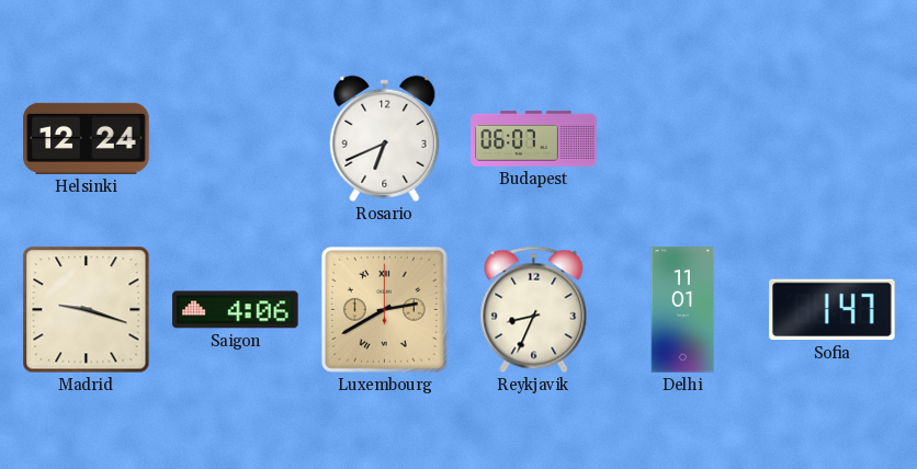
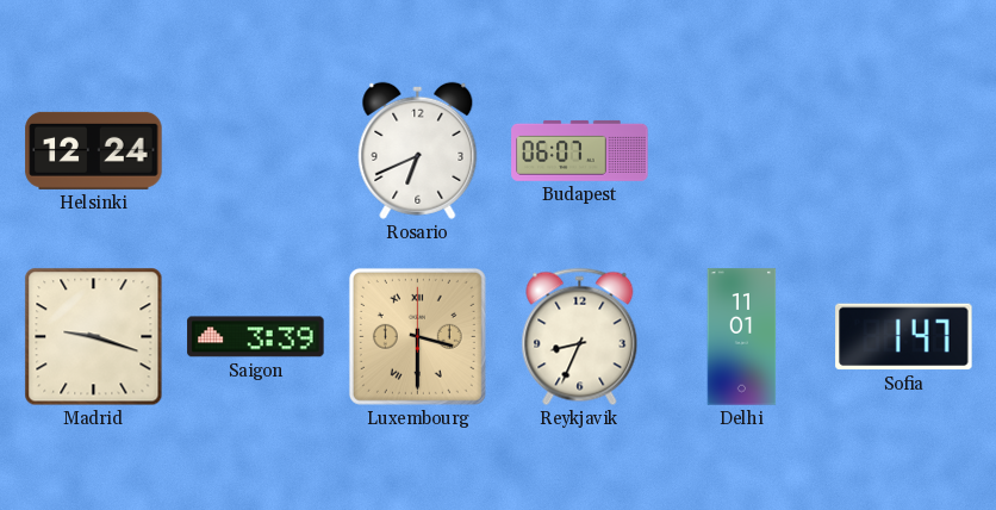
Saigon: 4:06 -> 3:39
Luxembourg: 2:40 -> 3:30
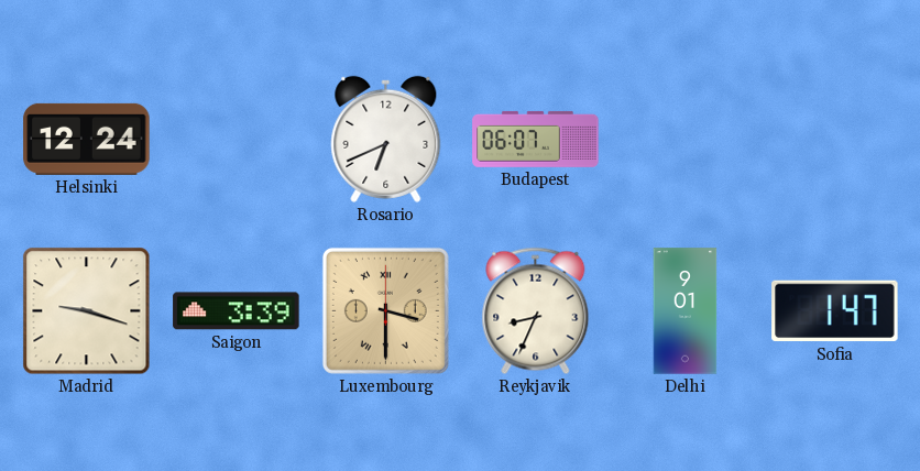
Delhi: 11:01 -> 9:01
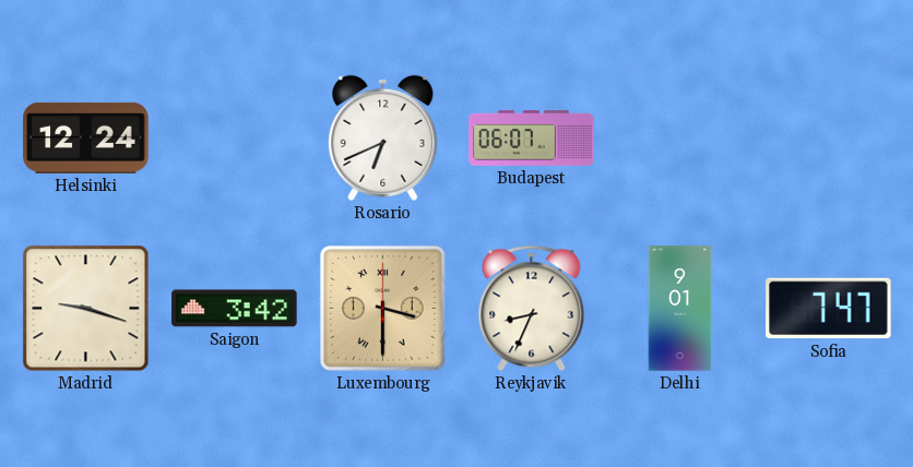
Saigon: 3:39 -> 3:42
Sofia: 1:47 -> 7:47
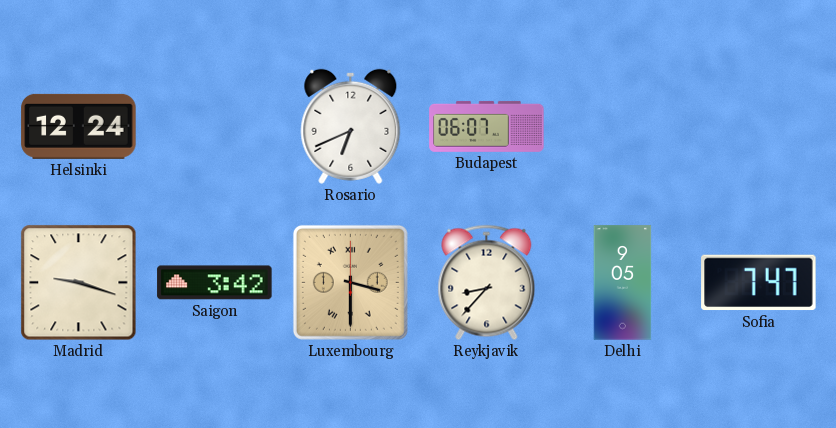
Reykjavik: 8:34 -> 8:37
Delhi: 9:01 -> 9:05
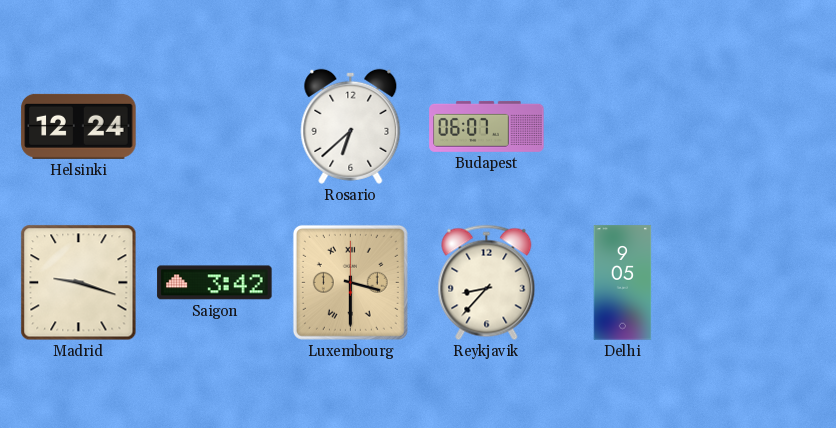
Rosario: 6:41 -> 6:38
Sofia: 7:47 -> none
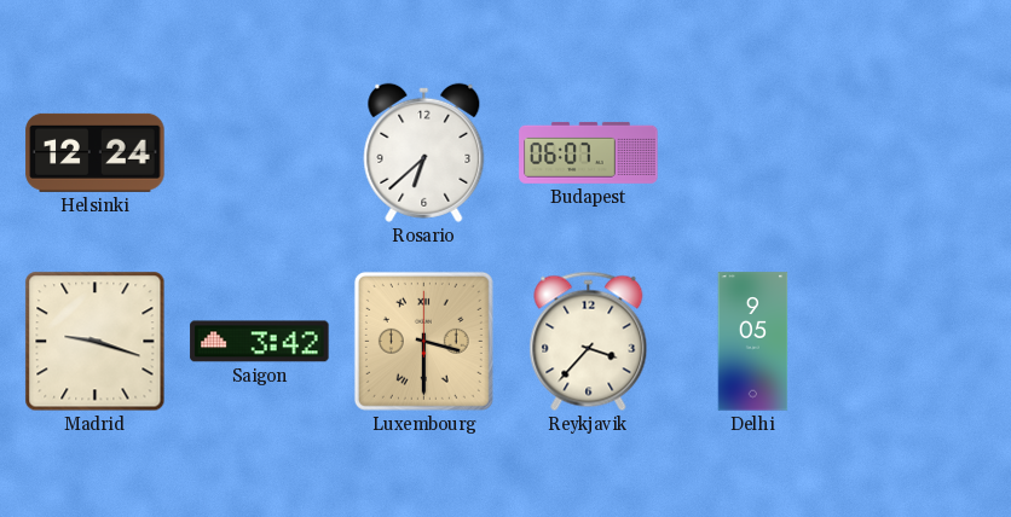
Reykjavik: 8:37 -> 3:37
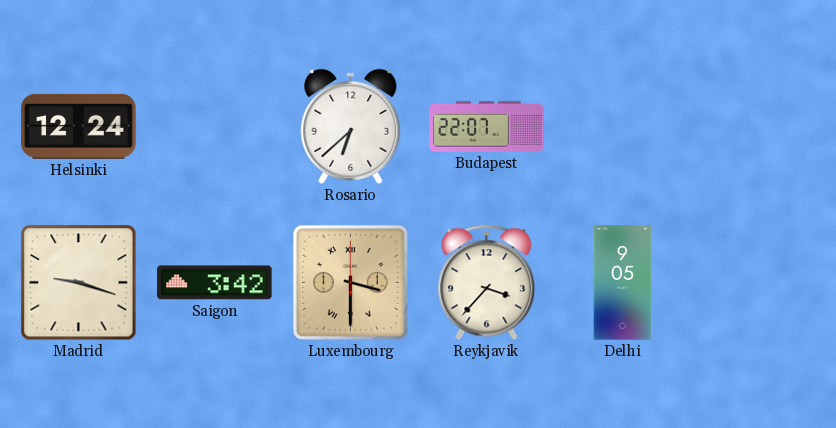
Budapest: 06:07 -> 22:07
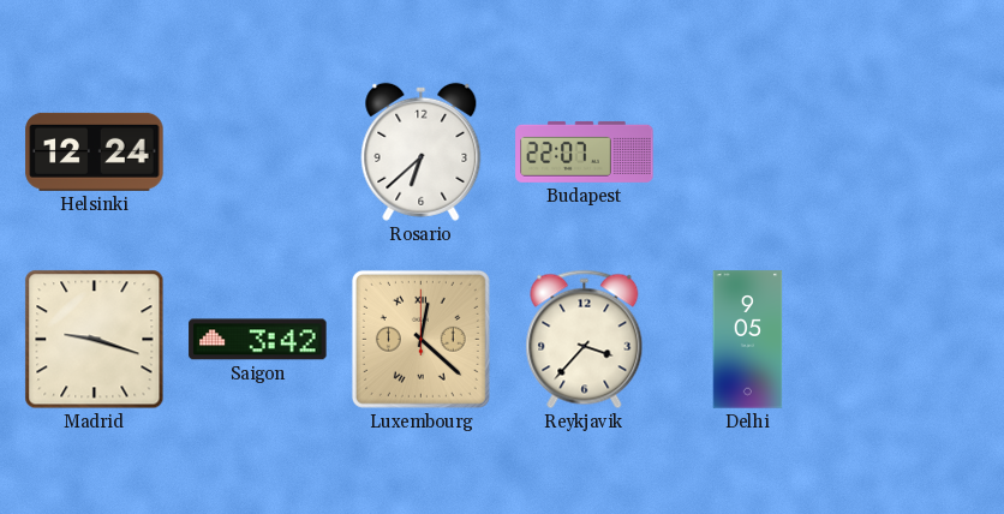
Luxembourg: 3:30 -> 12:22
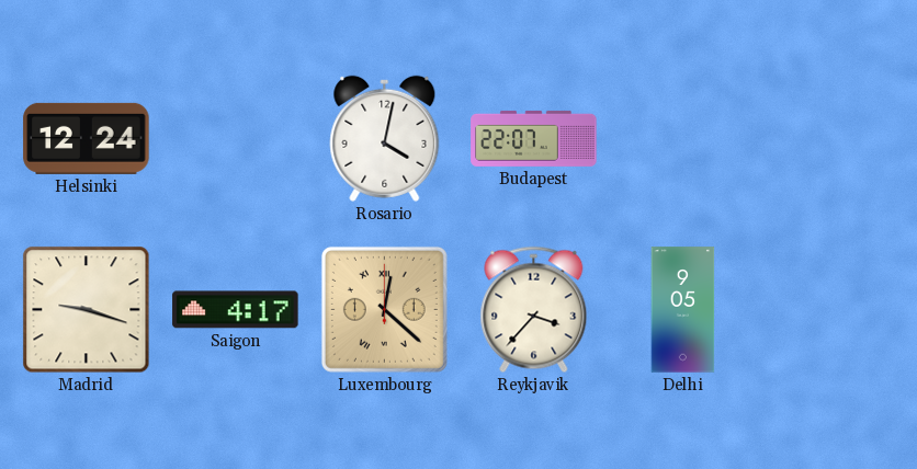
Rosario: 6:38 -> 4:02
Saigon: 3:42 -> 4:17
